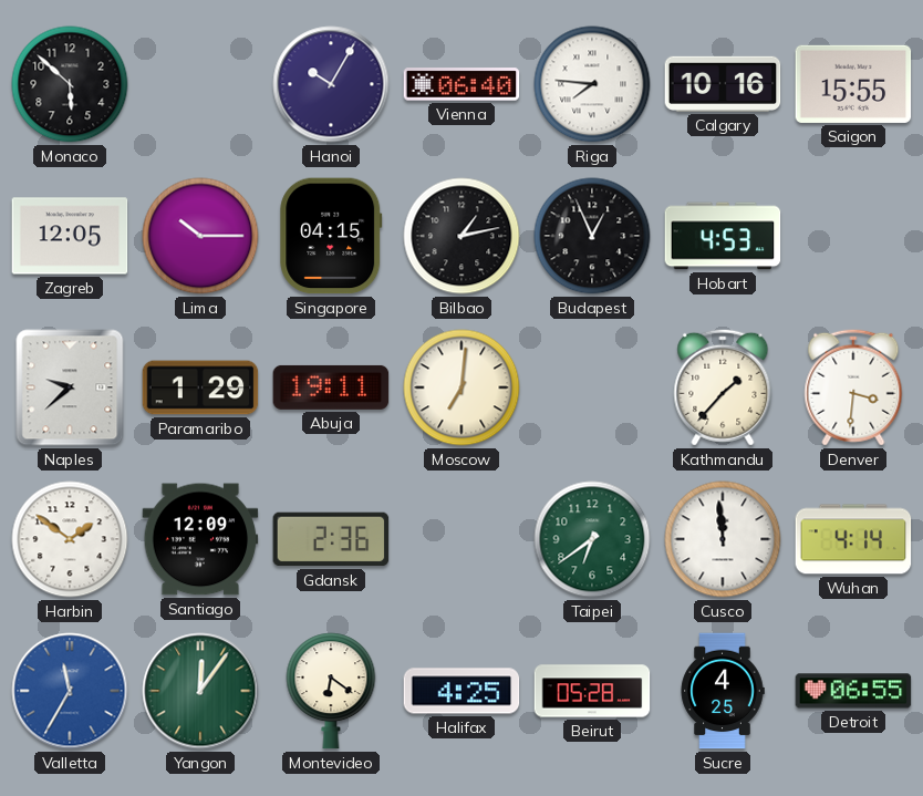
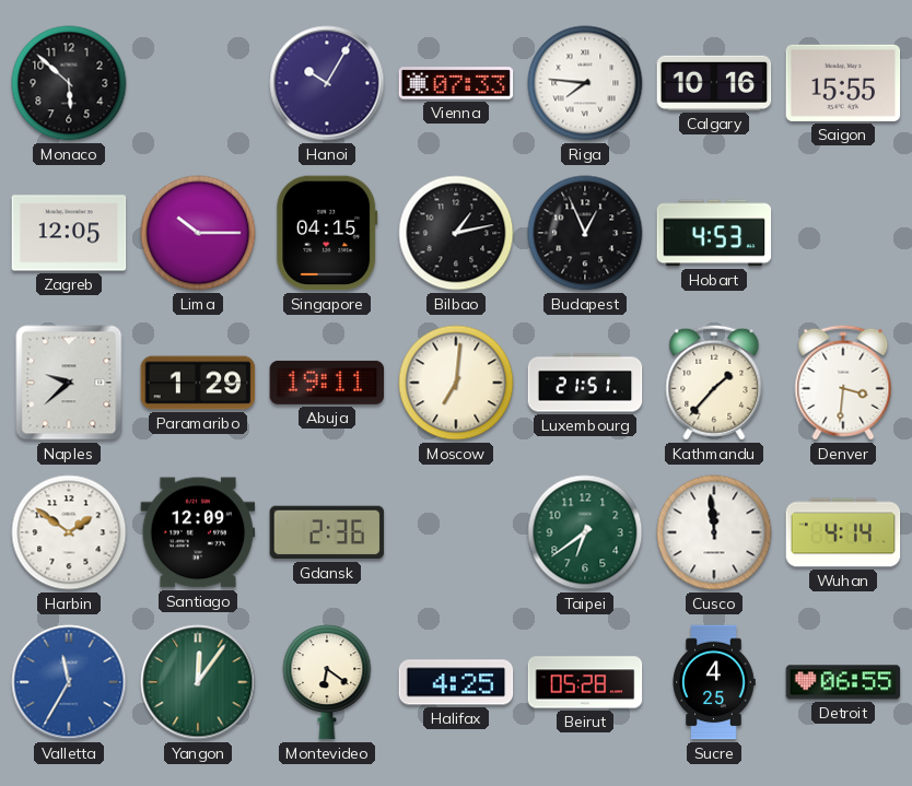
Vienna: 06:40 -> 07:33
Luxembourg: none -> 21:51
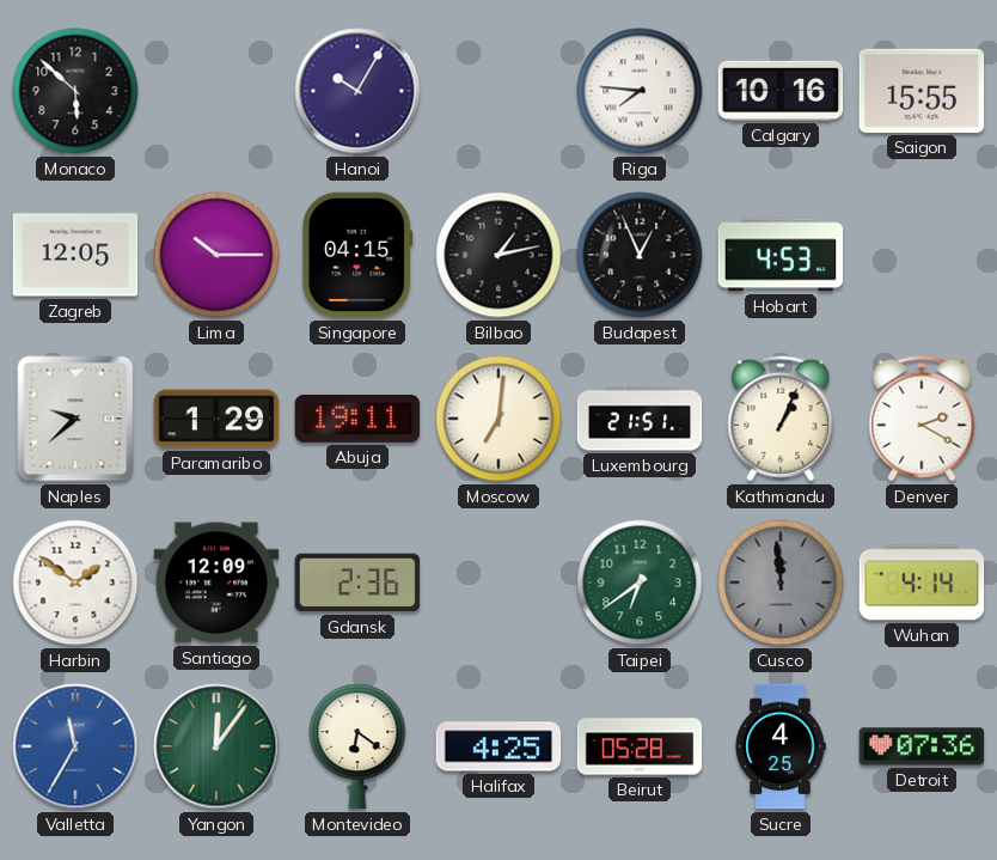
Vienna: 07:33 -> none
Kathmandu: 1:37 -> 1:04
Denver: 3:31 -> 2:20
Cusco dial: white -> grey
Detroit: 06:55 -> 07:36
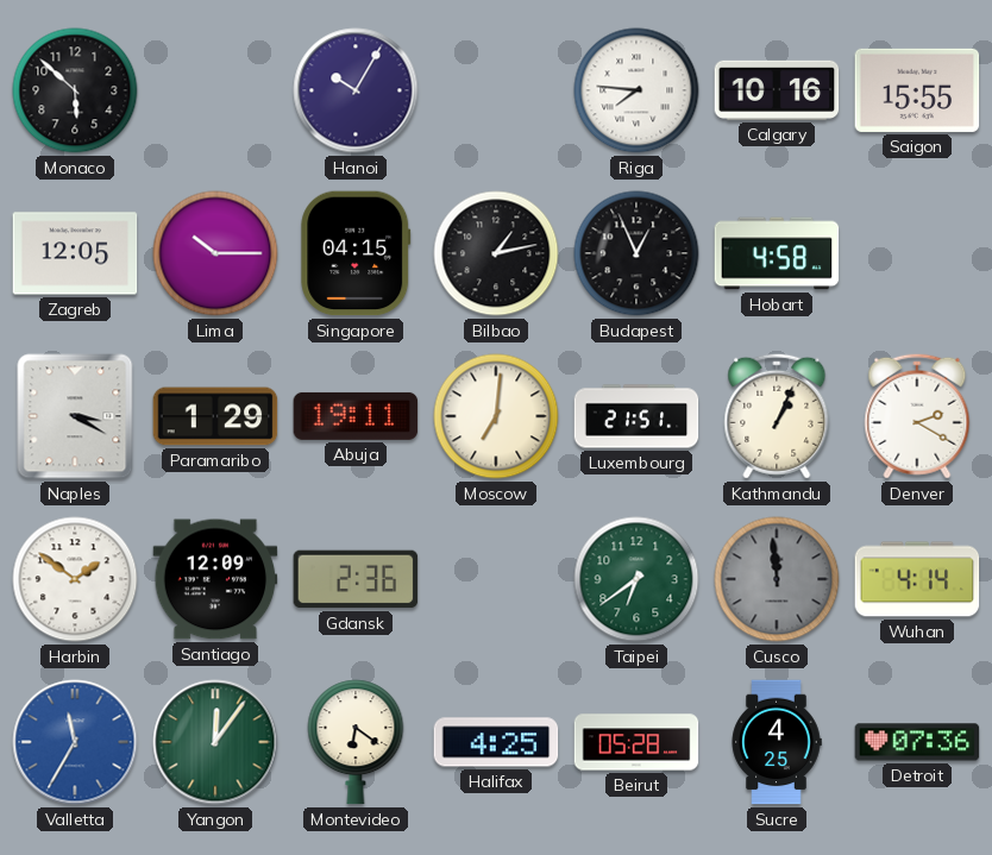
Hobart: 4:53 -> 4:58
Naples: 9:38 -> 3:20
